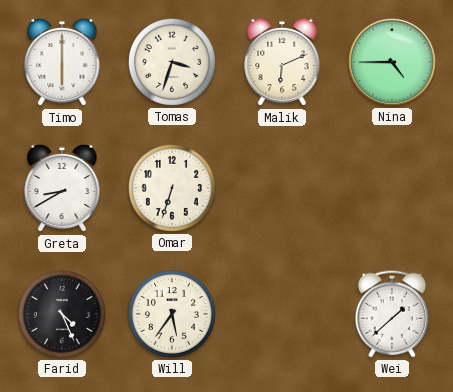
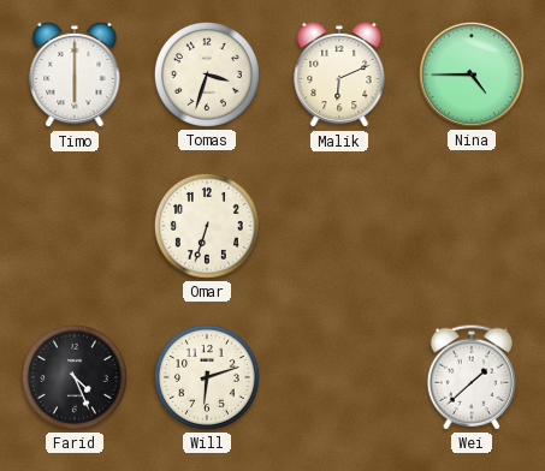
Greta: 8:40 -> none
Will: 5:36 -> 6:12
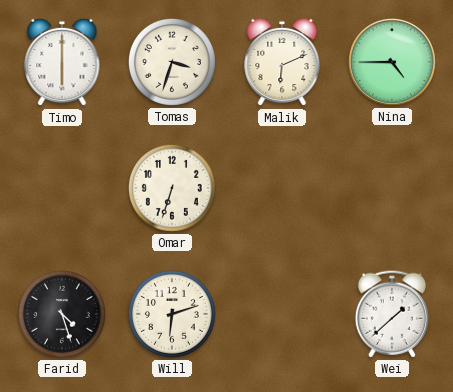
Farid: 4:26 -> 4:27
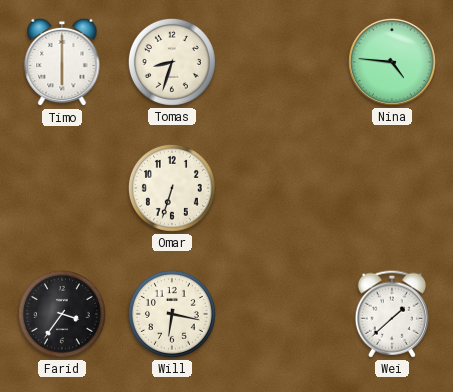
Tomas: 3:33 -> 8:33
Malik: 6:11 -> none
Nina: 4:45 -> 4:46
Farid: 4:27 -> 3:36
Will: 6:12 -> 6:17
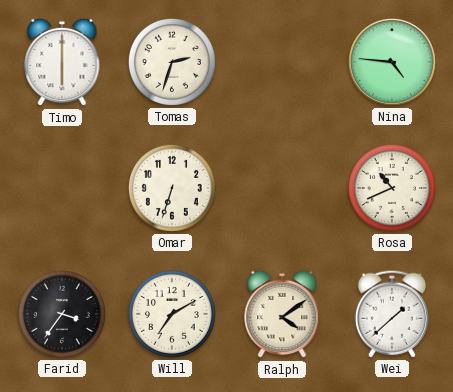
Tomas: 8:33 -> 2:33
Rosa: none -> 10:41
Will: 6:17 -> 7:10
Ralph: none -> 4:09
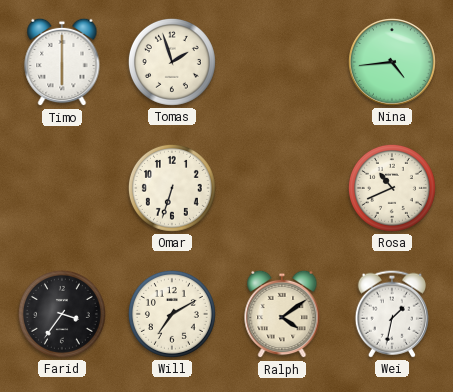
Tomas: 2:33 -> 1:57
Nina: 4:46 -> 4:44
Wei: 1:38 -> 1:32
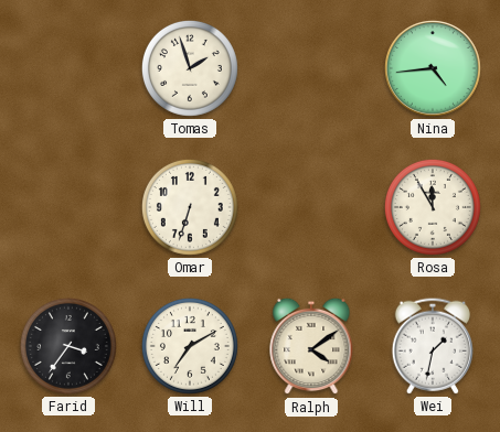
Timo: 6:00 -> none
Rosa: 10:41 -> 11:55
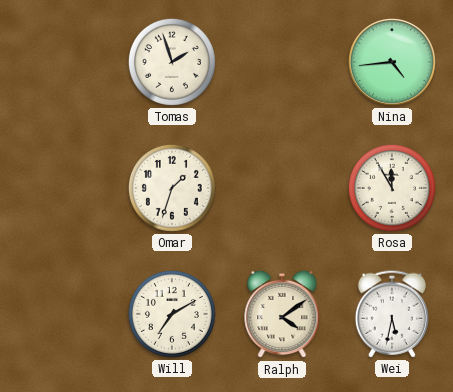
Omar: 6:33 -> 1:33
Farid: 3:36 -> none
Wei: 1:32 -> 5:32
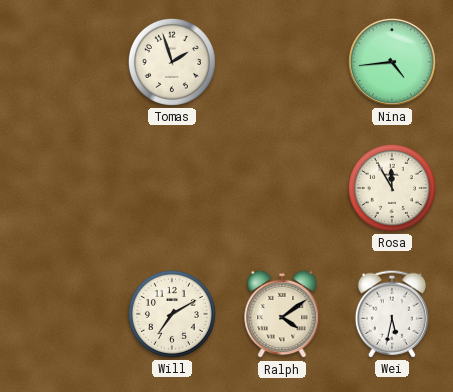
Omar: 1:33 -> none
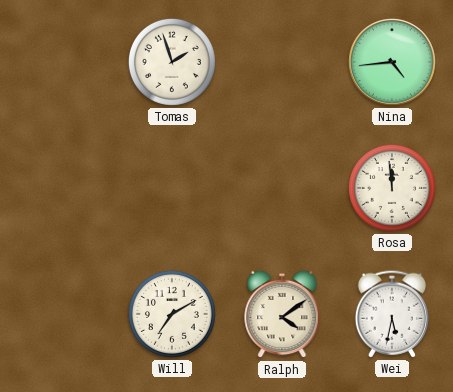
Rosa: 11:55 -> 11:59
